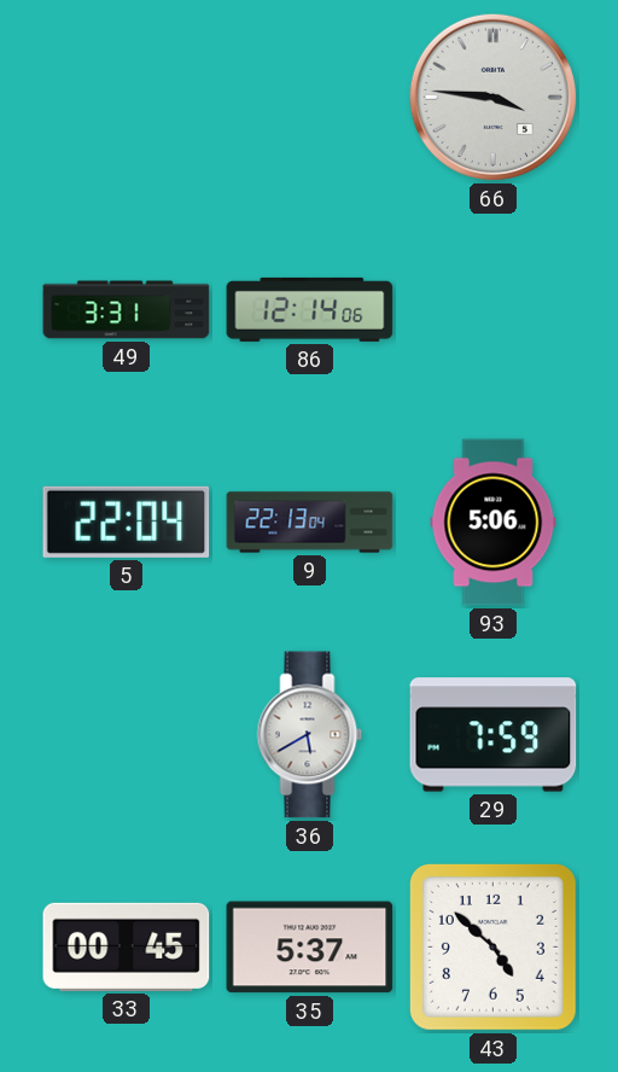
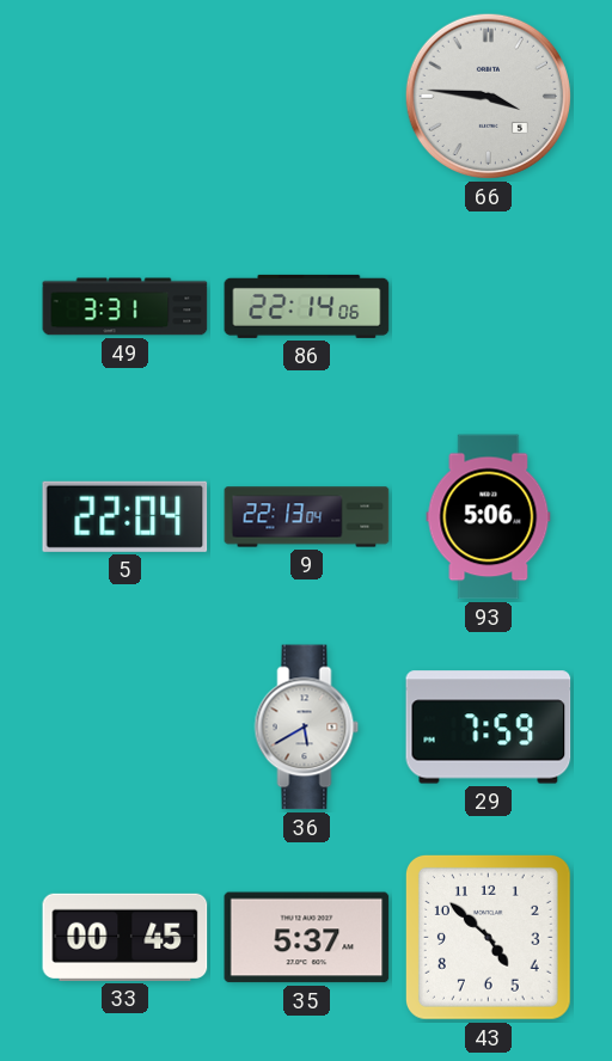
86: 12:14 -> 22:14
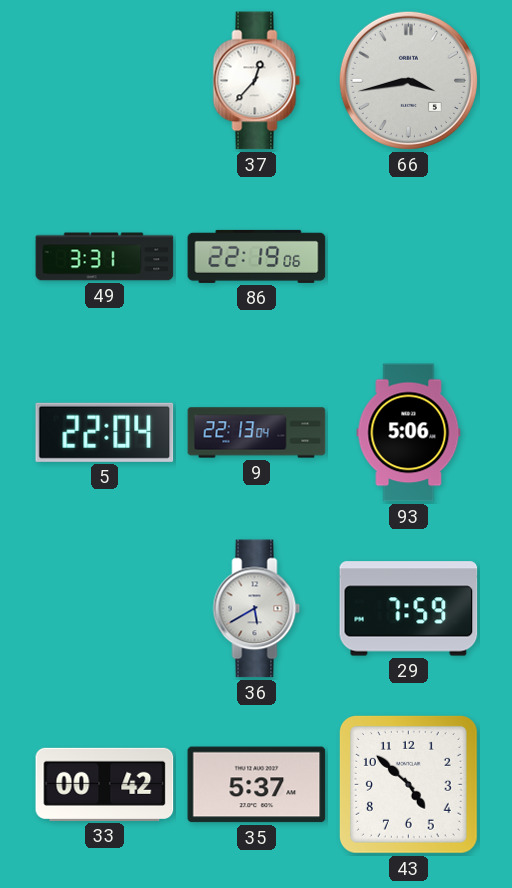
37: none -> 12:37
66: 3:46 -> 3:43
86: 22:14 -> 22:19
33: 00:45 -> 00:42
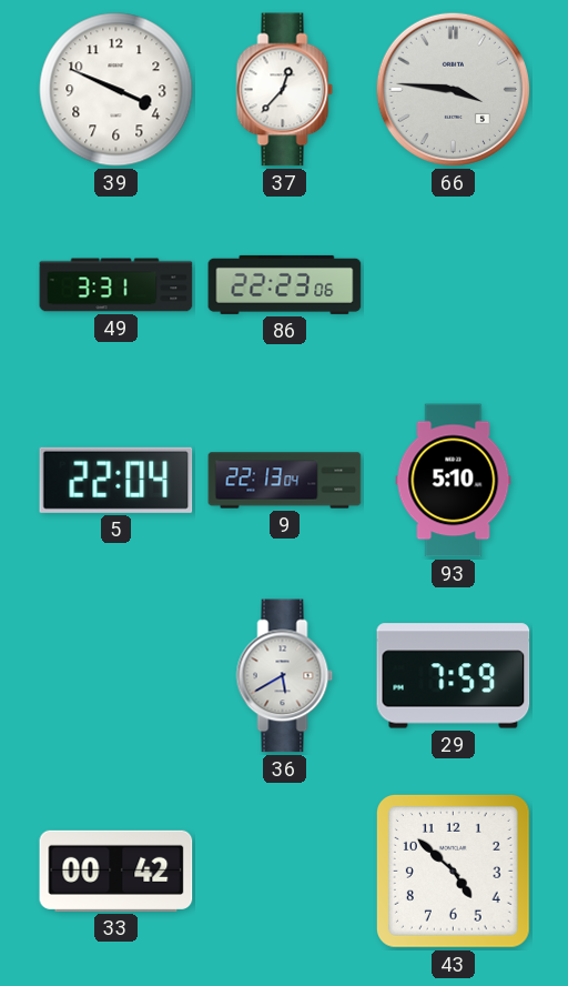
39: none -> 3:49
66: 3:43 -> 3:46
86: 22:19 -> 22:23
93: 5:06 -> 5:10
35: 5:37 -> none
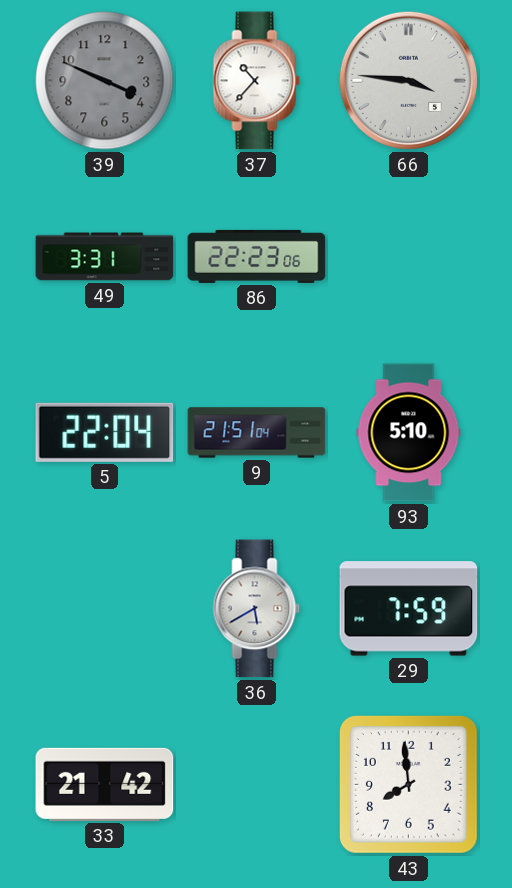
39 dial: white -> grey
37: 12:37 -> 10:37
9: 22:13 -> 21:51
33: 00:42 -> 21:42
43: 4:52 -> 7:59
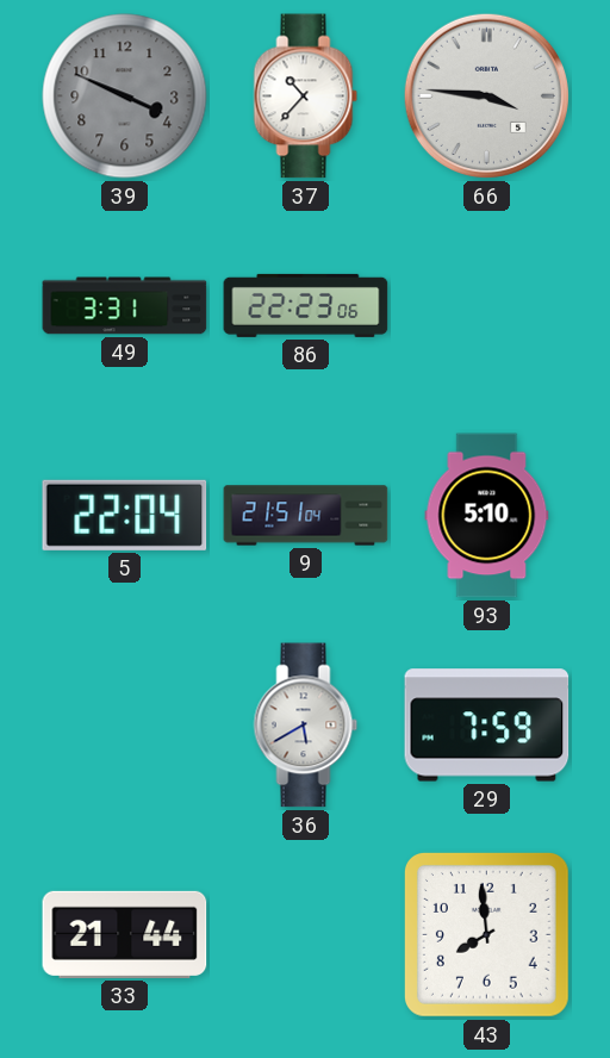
33: 21:42 -> 21:44
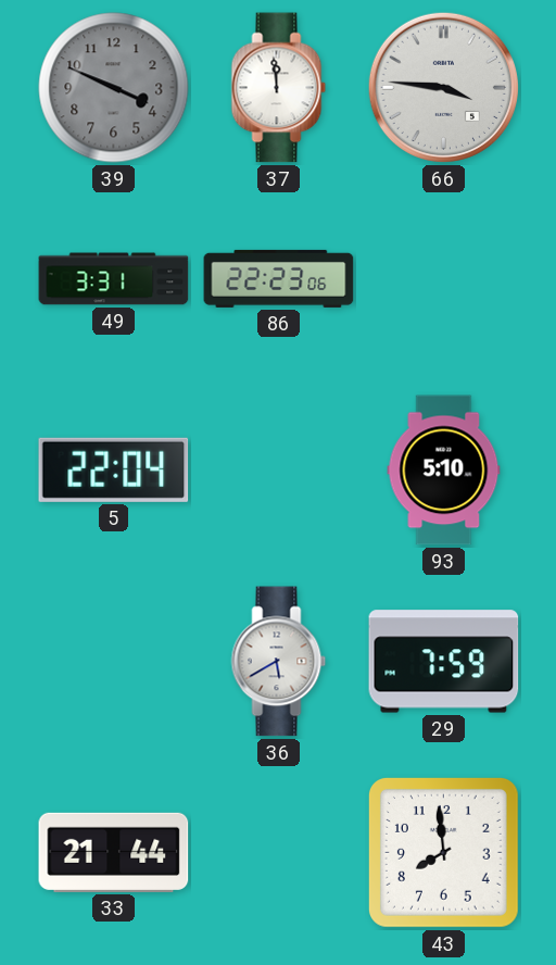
37: 10:37 -> 11:59
9: 21:51 -> none
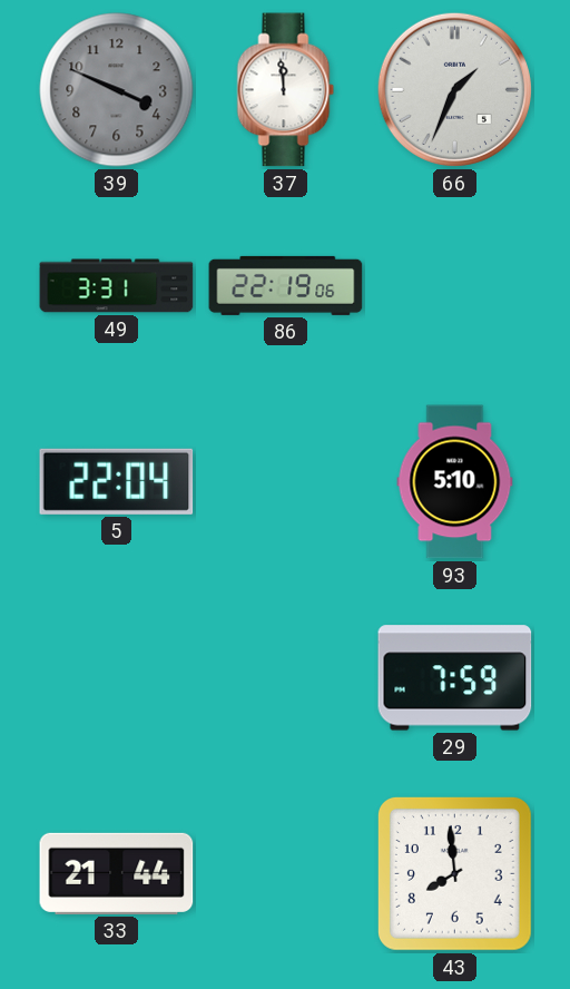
66: 3:46 -> 1:34
86: 22:23 -> 22:19
36: 5:40 -> none
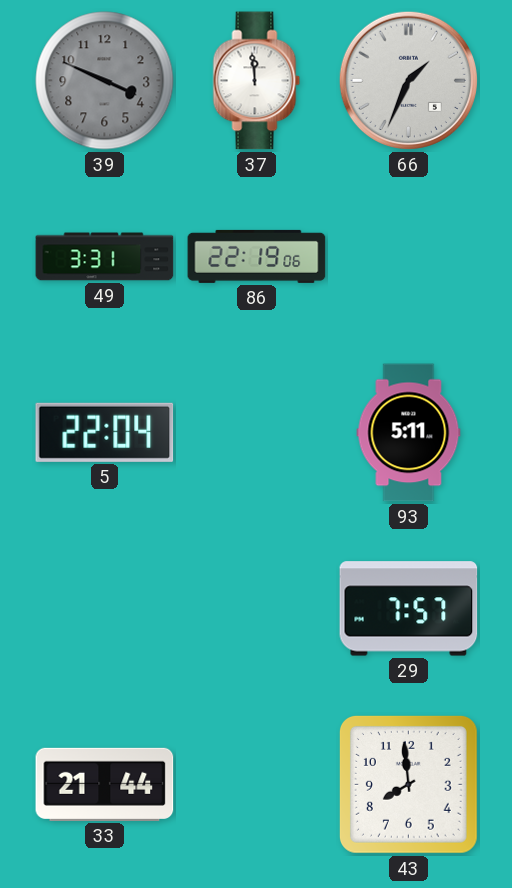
93: 5:10 -> 5:11
29: 7:59 -> 7:57
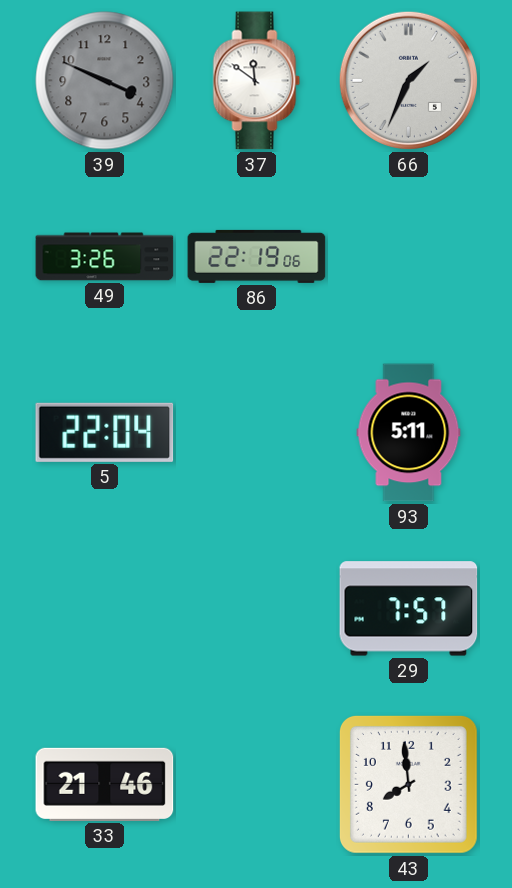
37: 11:59 -> 11:51
49: 3:31 -> 3:26
33: 21:44 -> 21:46
